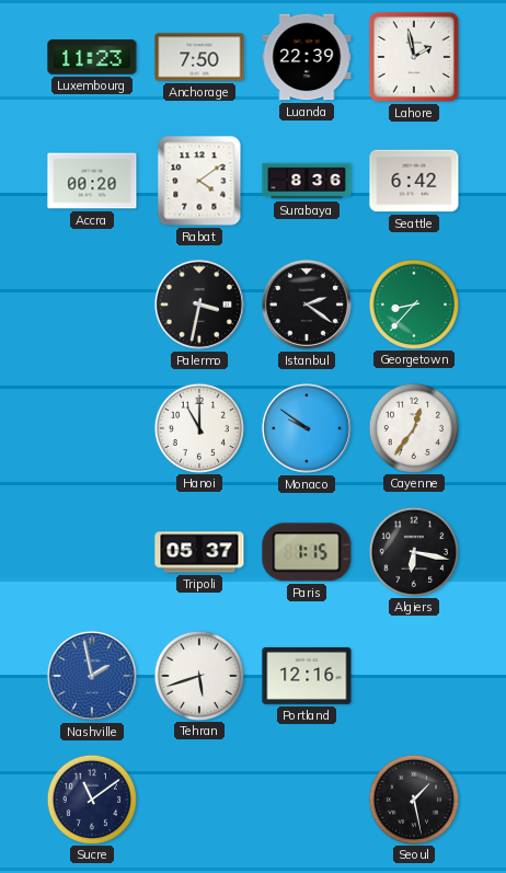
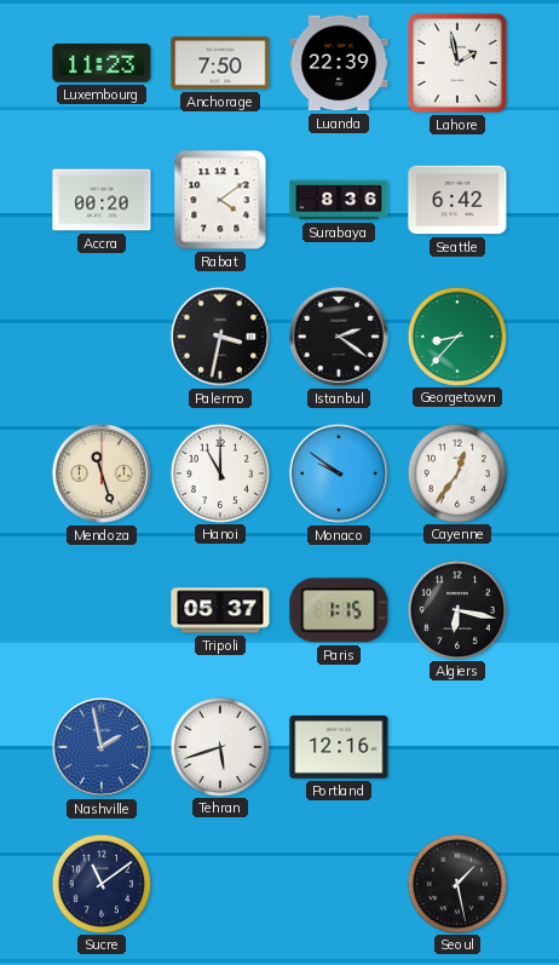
Mendoza: none -> 11:27
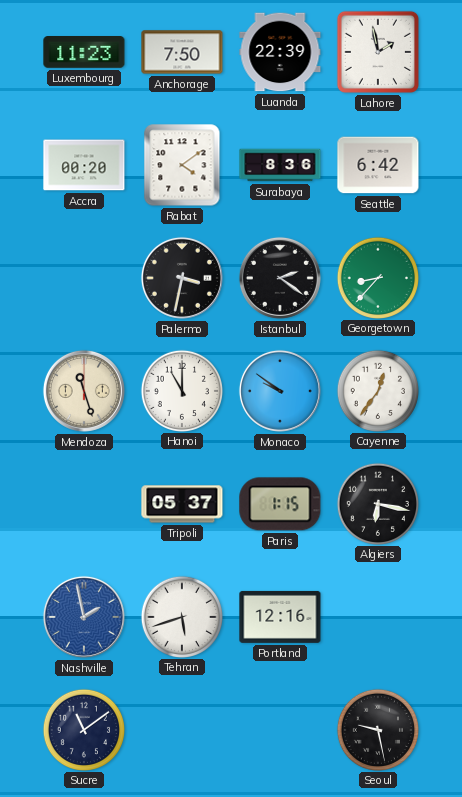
Seoul: 1:28 -> 9:28
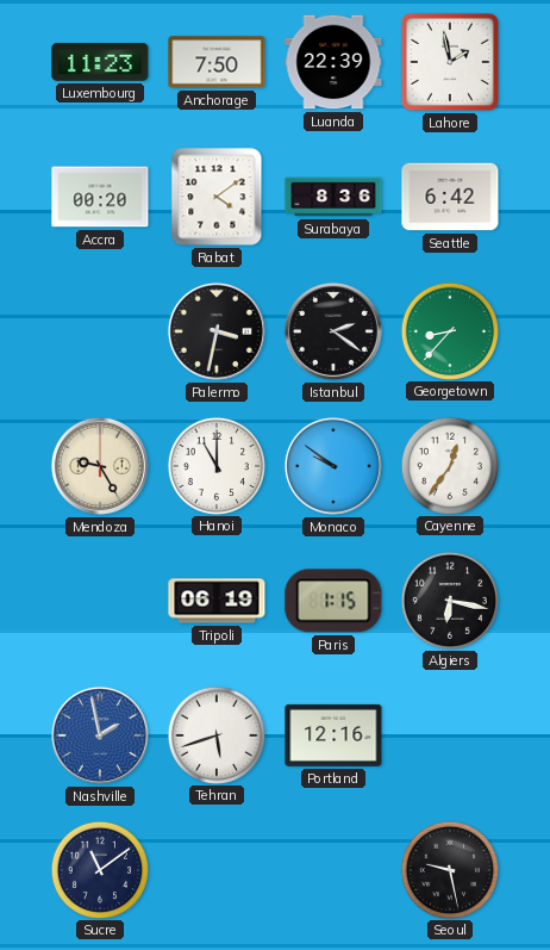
Mendoza: 11:27 -> 9:25
Tripoli: 05:37 -> 06:19
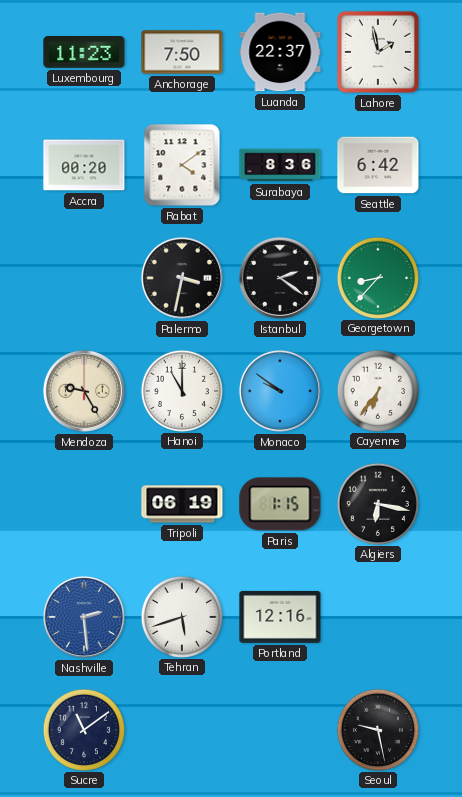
Luanda: 22:39 -> 22:37
Cayenne: 12:36 -> 6:36
Nashville: 1:58 -> 2:29
